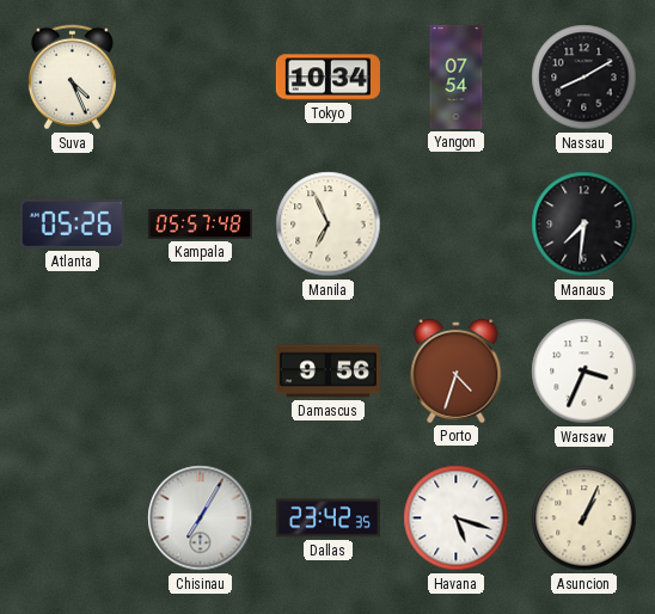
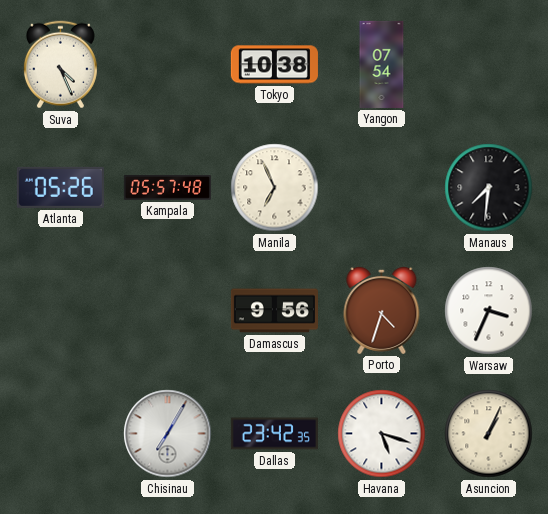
Tokyo: 10:34 -> 10:38
Nassau: 8:10 -> none
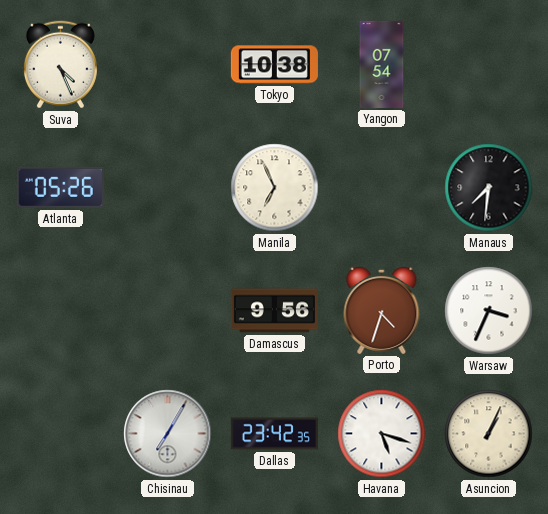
Kampala: 05:57 -> none
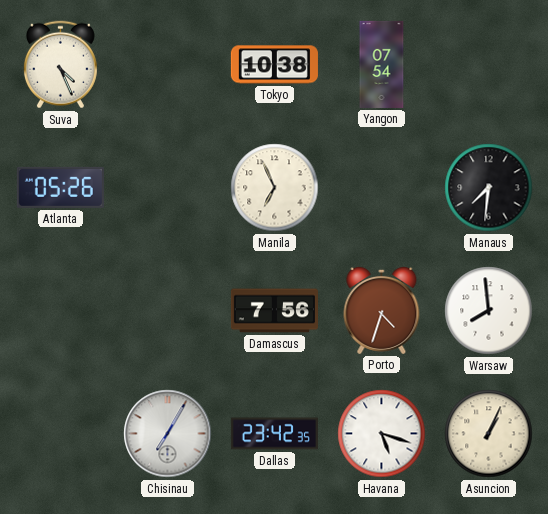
Damascus: 9:56 -> 7:56
Warsaw: 3:34 -> 7:59
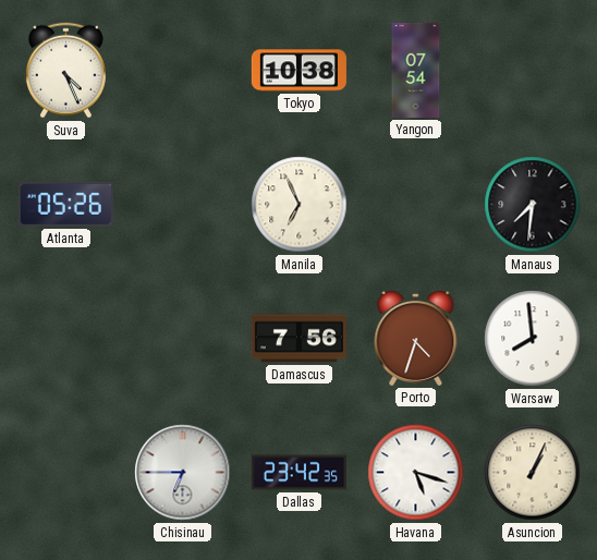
Chisinau: 7:05 -> 6:45
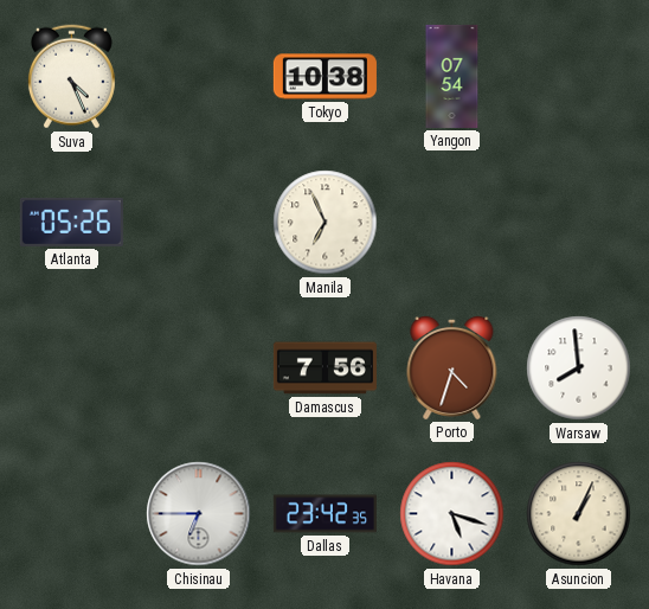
Manaus: 7:31 -> none
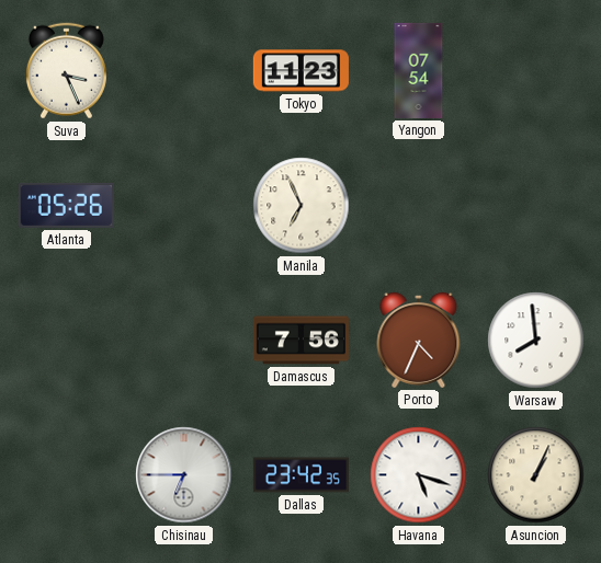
Suva: 4:26 -> 3:26
Tokyo: 10:38 -> 11:23
Porto: 4:33 -> 4:34
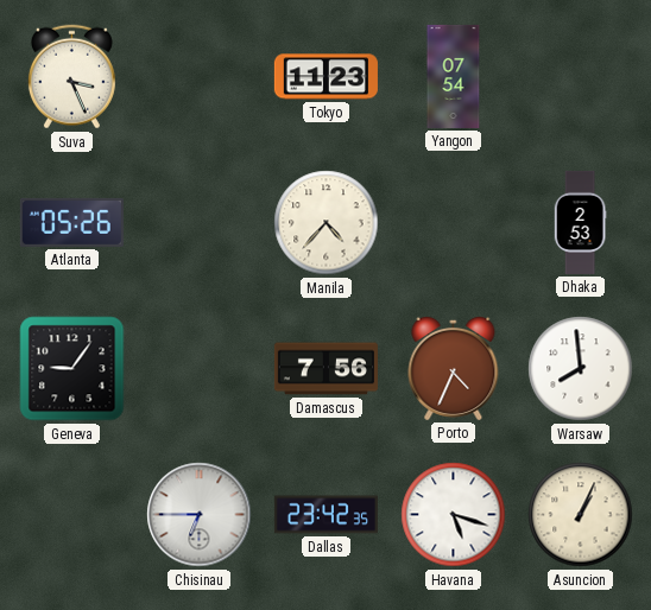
Manila: 6:56 -> 4:37
Dhaka: none -> 2:53
Geneva: none -> 9:06
